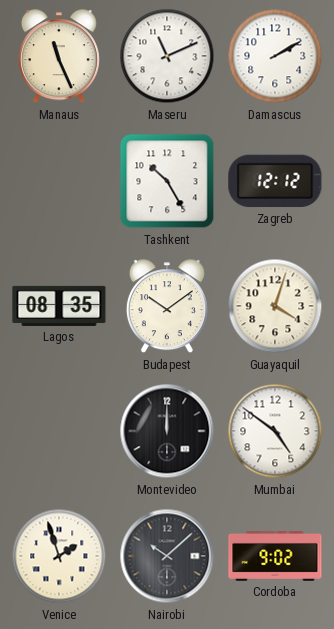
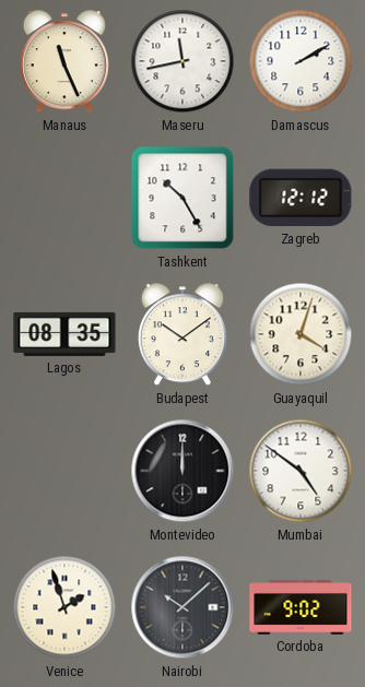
Maseru: 11:11 -> 11:43
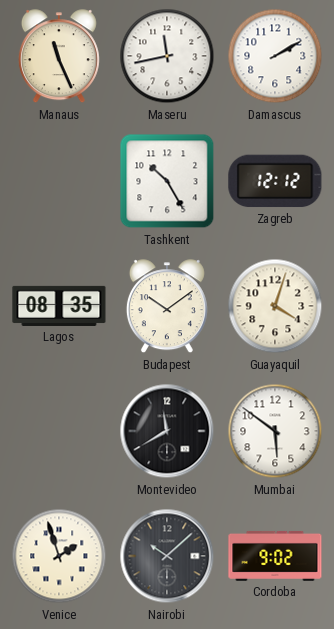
Montevideo: 12:00 -> 11:40
Mumbai: 4:51 -> 5:51
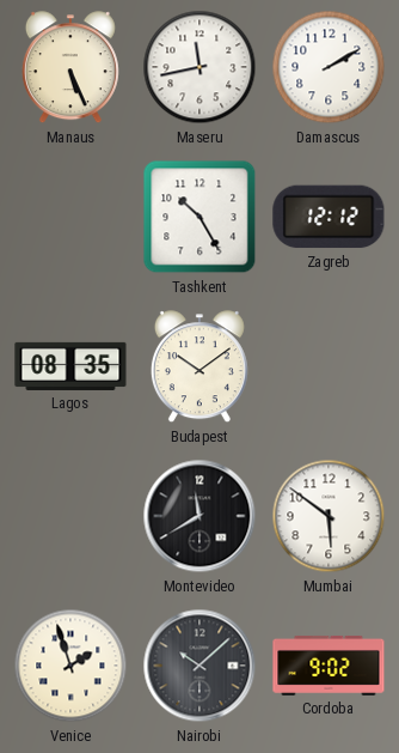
Manaus: 11:26 -> 5:26
Guayaquil: 4:03 -> none
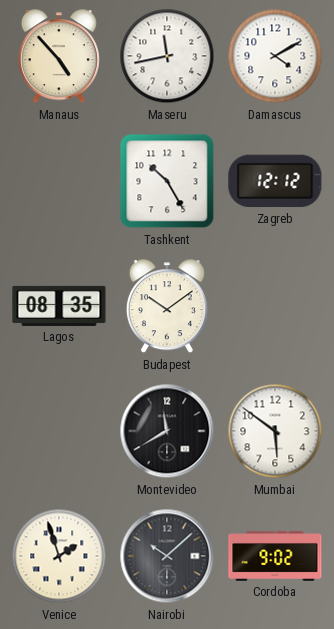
Manaus: 5:26 -> 4:53
Damascus: 2:10 -> 4:10
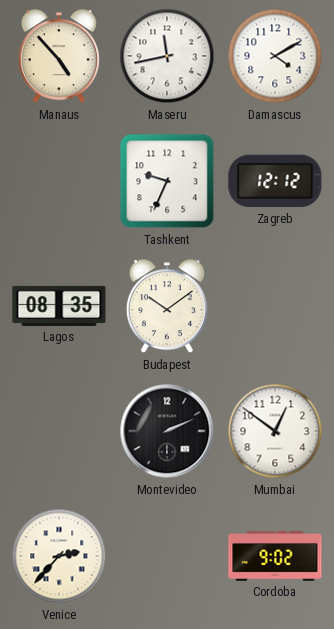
Tashkent: 10:25 -> 9:34
Montevideo: 11:40 -> 2:11
Mumbai: 5:51 -> 12:51
Venice: 1:57 -> 2:37
Nairobi: 10:08 -> none
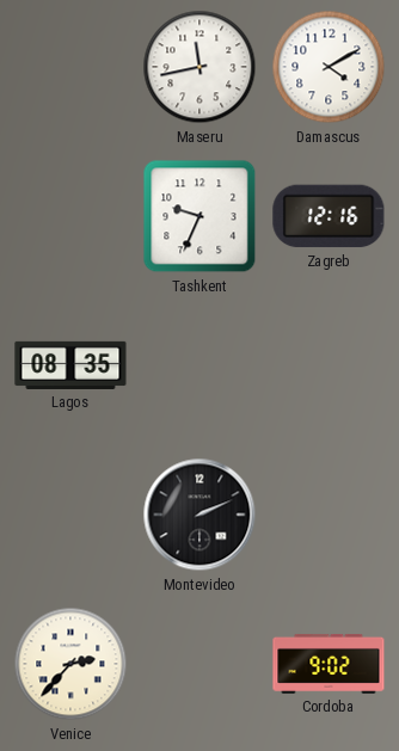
Manaus: 4:53 -> none
Zagreb: 12:12 -> 12:16
Budapest: 10:09 -> none
Mumbai: 12:51 -> none
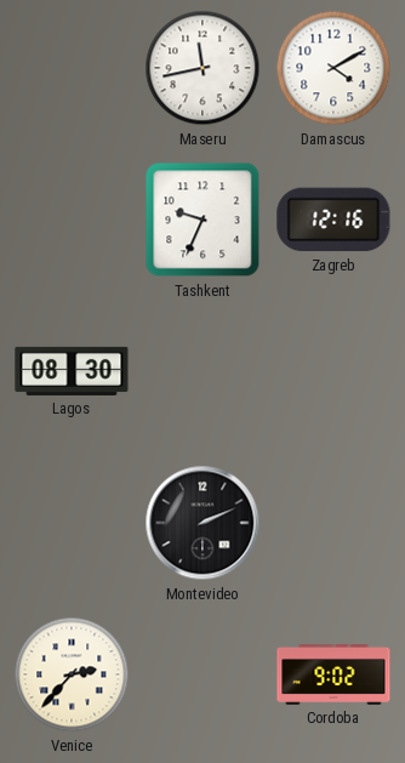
Lagos: 08:35 -> 08:30
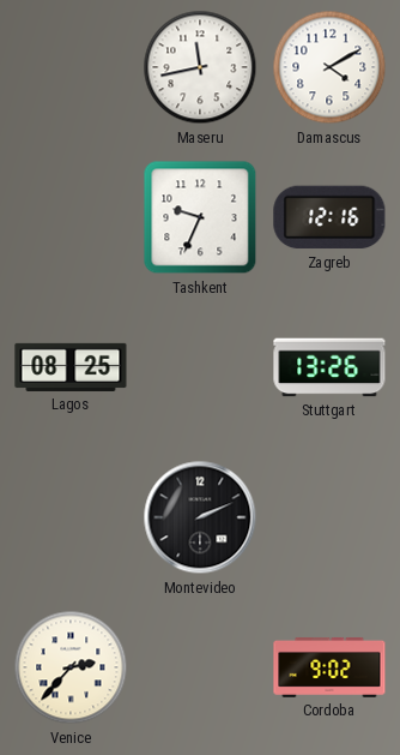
Lagos: 08:30 -> 08:25
Stuttgart: none -> 13:26
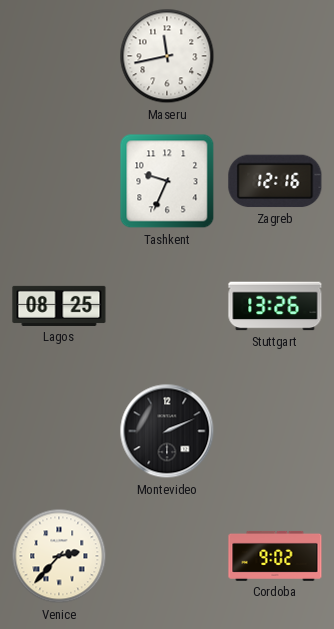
Damascus: 4:10 -> none
